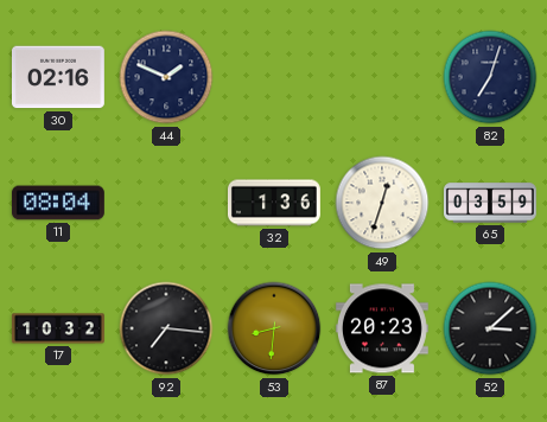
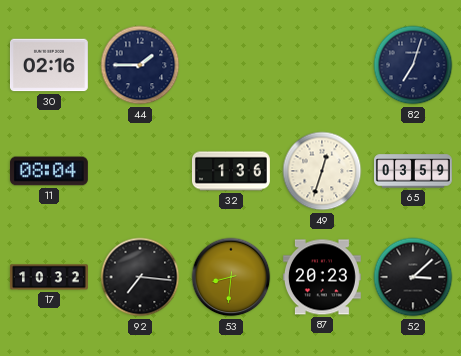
44: 1:49 -> 1:45
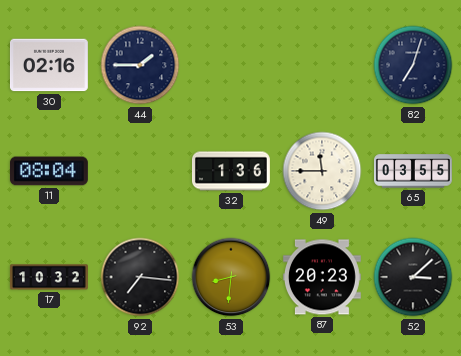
49: 12:33 -> 11:45
65: 03:59 -> 03:55
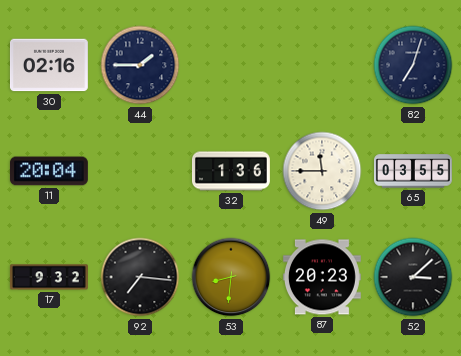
11: 08:04 -> 20:04
17: 10:32 -> 9:32
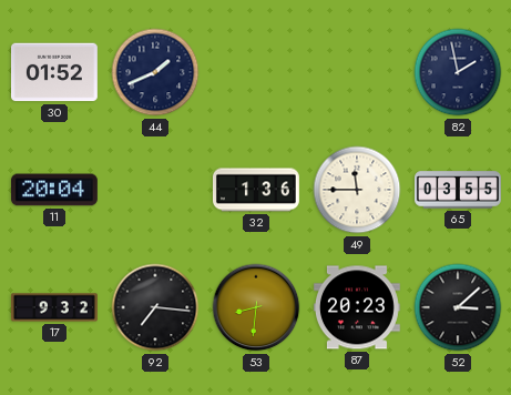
30: 02:16 -> 01:52
44: 1:45 -> 1:41
82: 7:03 -> 1:58
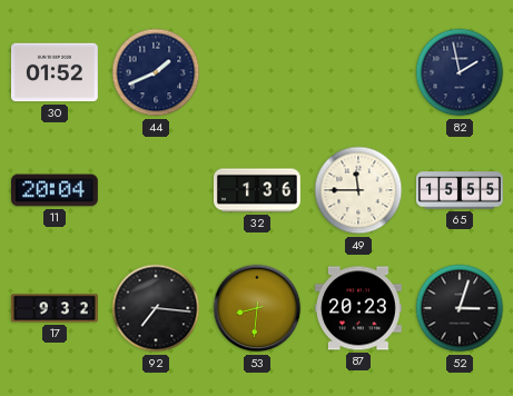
65: 03:55 -> 15:55
52: 3:08 -> 3:03
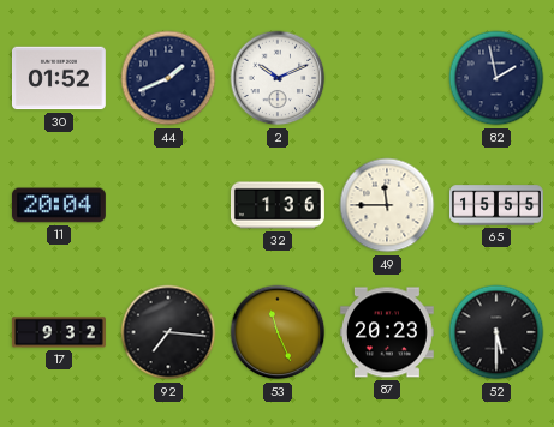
2: none -> 10:11
53: 8:31 -> 11:26
52: 3:03 -> 5:30
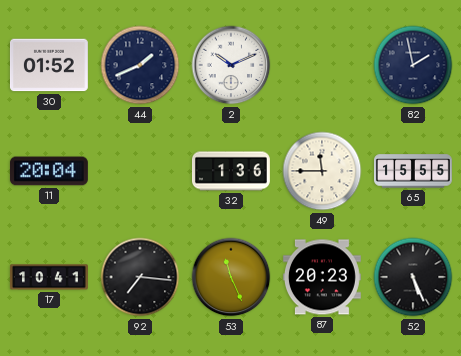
17: 9:32 -> 10:41
52: 5:30 -> 5:26
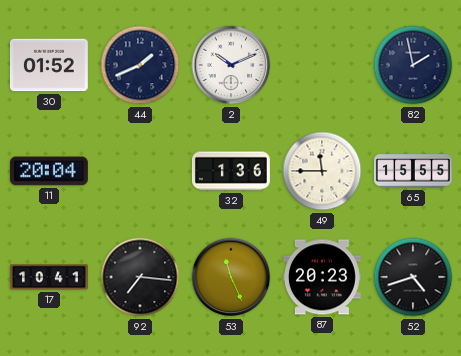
52: 5:26 -> 4:42
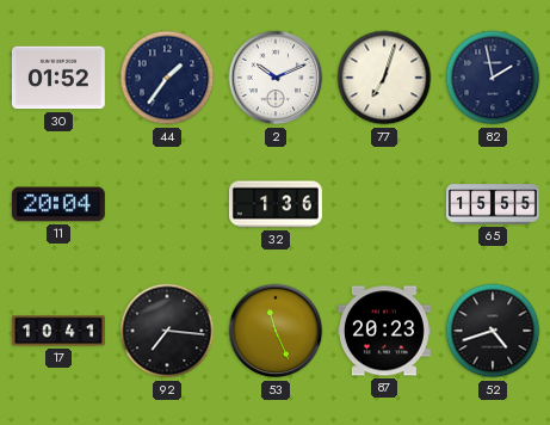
44: 1:41 -> 1:36
77: none -> 7:03
49: 11:45 -> none
